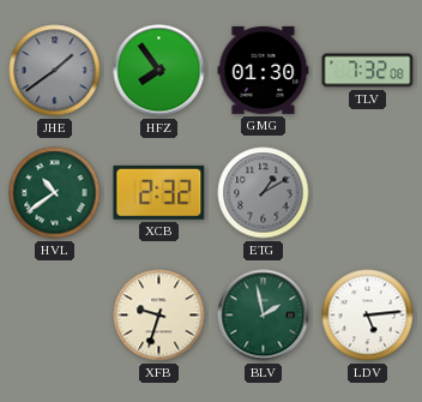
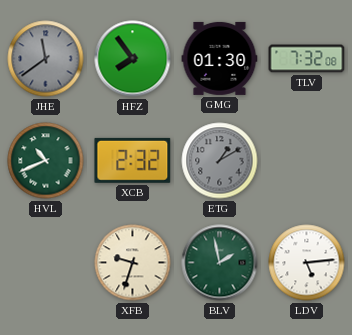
JHE: 1:39 -> 11:39
HVL: 10:39 -> 10:41
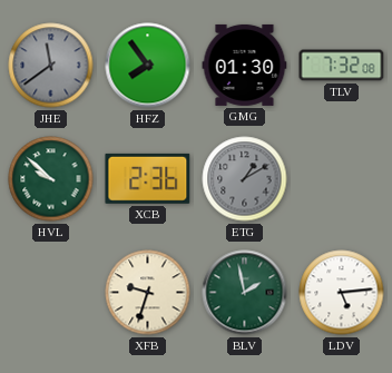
HVL: 10:41 -> 9:52
XCB: 2:32 -> 2:36
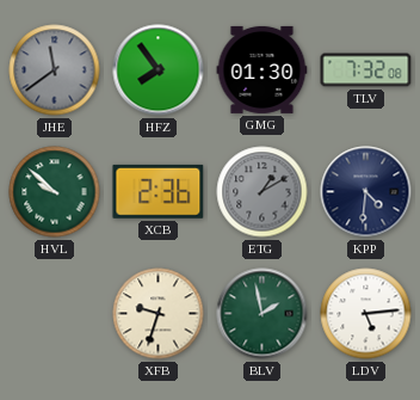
KPP: none -> 4:31
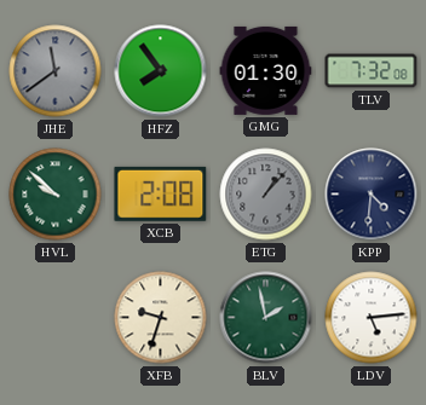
XCB: 2:36 -> 2:08
ETG: 1:10 -> 1:07
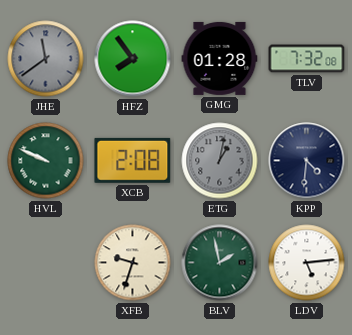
GMG: 01:30 -> 01:28
HVL: 9:52 -> 9:49
ETG: 1:07 -> 1:02
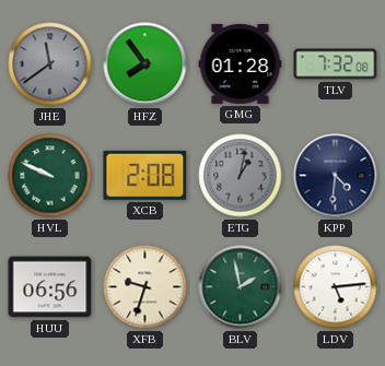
HUU: none -> 06:56
